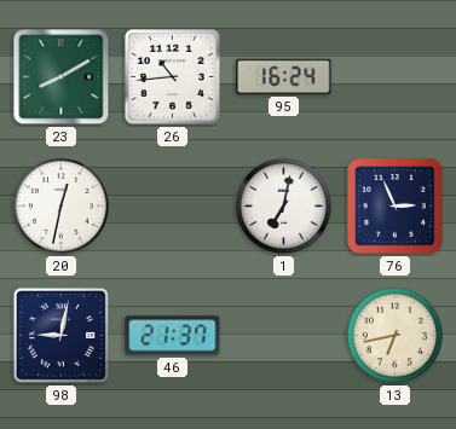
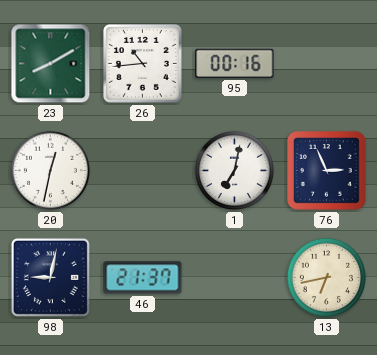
95: 16:24 -> 00:16
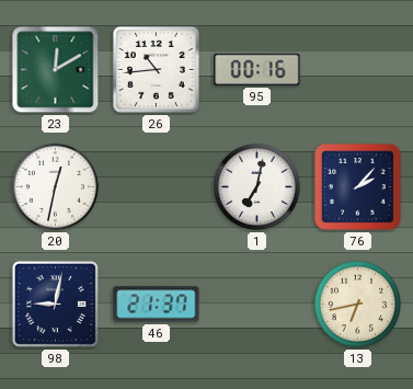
23: 8:10 -> 12:10
76: 2:56 -> 2:07
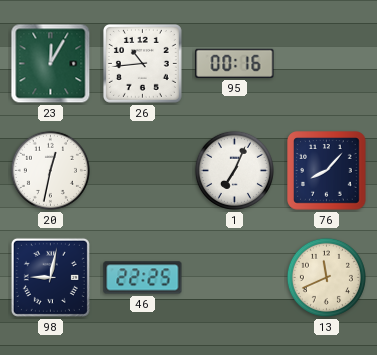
23: 12:10 -> 12:05
1: 7:02 -> 7:04
76: 2:07 -> 8:07
46: 21:37 -> 22:25
13: 6:43 -> 11:41
